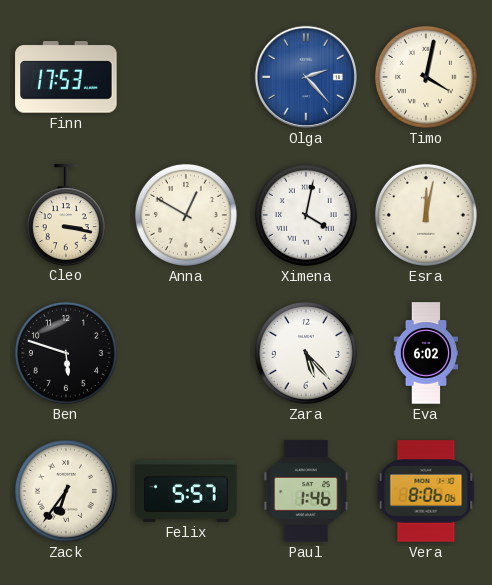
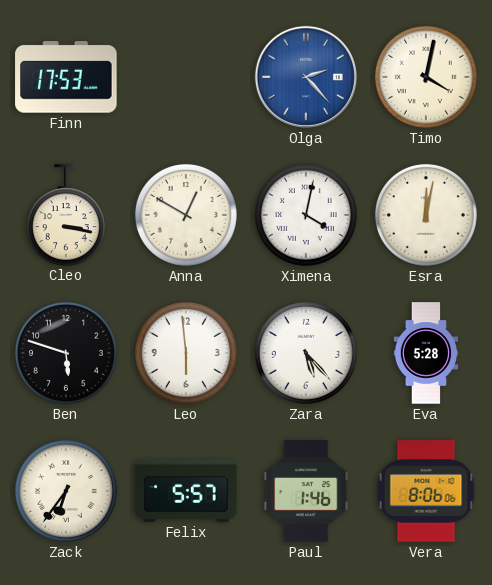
Leo: none -> 5:59
Eva: 6:02 -> 5:28
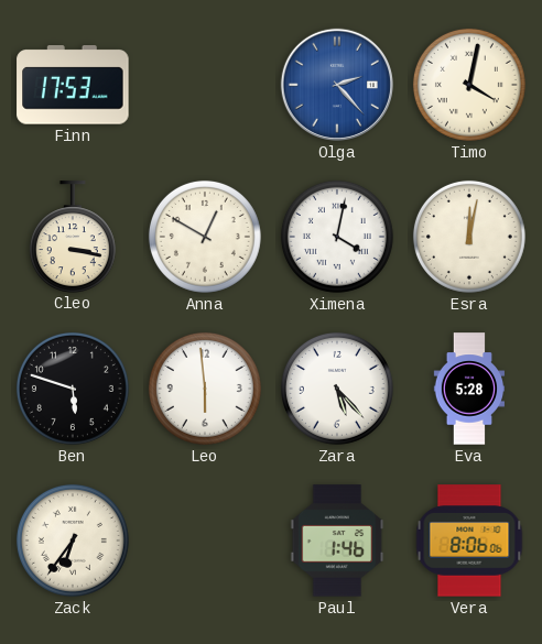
Felix: 5:57 -> none
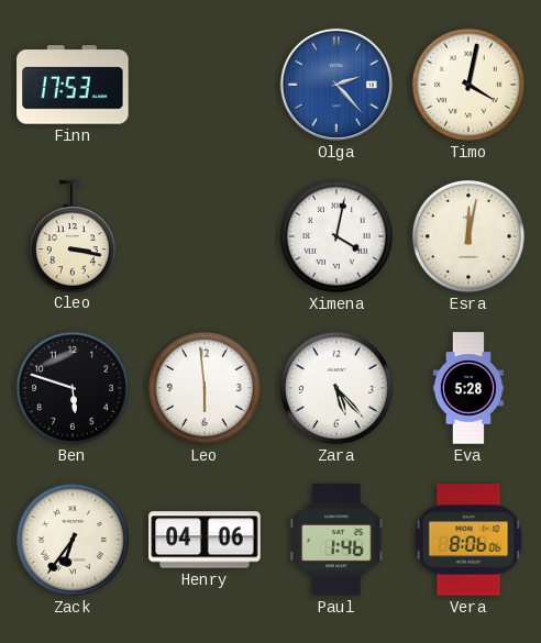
Anna: 12:50 -> none
Henry: none -> 04:06
